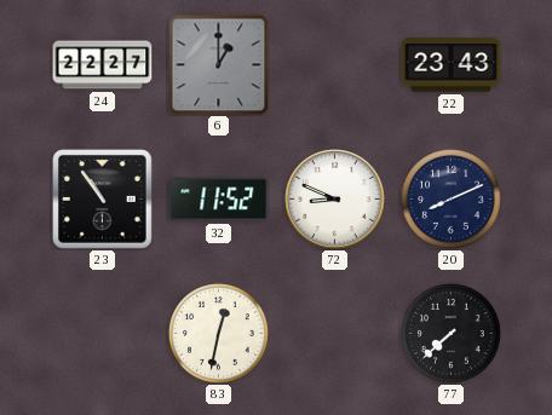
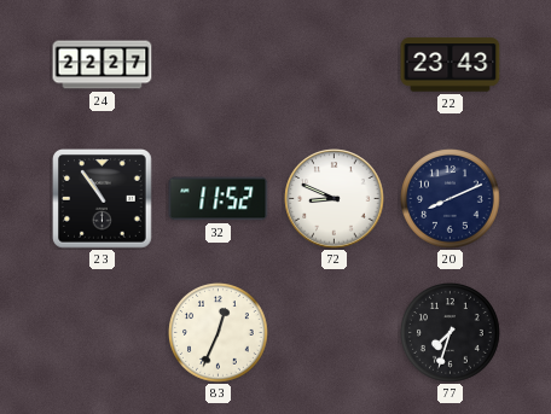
6: 1:00 -> none
83: 12:32 -> 12:34
77: 7:38 -> 7:33
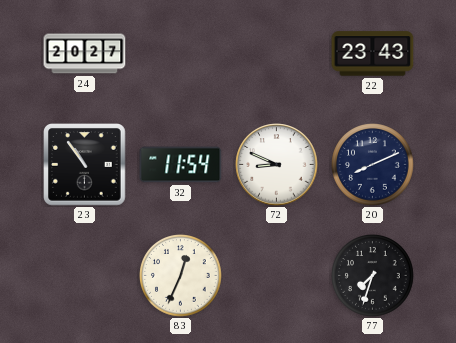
24: 22:27 -> 20:27
32: 11:52 -> 11:54
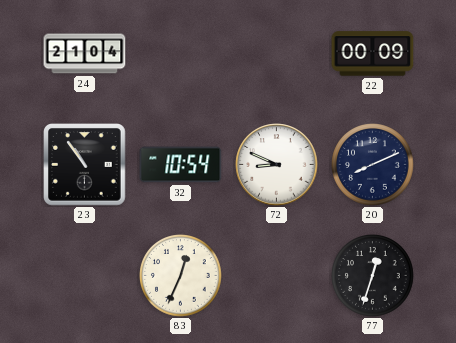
24: 20:27 -> 21:04
22: 23:43 -> 00:09
32: 11:54 -> 10:54
77: 7:33 -> 12:33
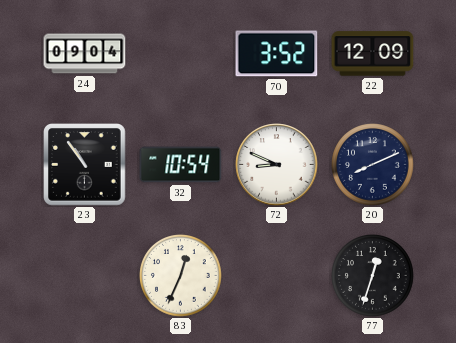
24: 21:04 -> 09:04
70: none -> 3:52
22: 00:09 -> 12:09
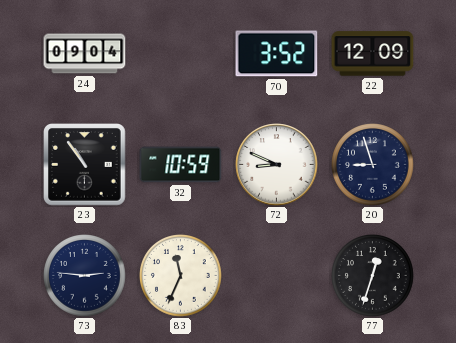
32: 10:54 -> 10:59
20: 8:11 -> 8:57
73: none -> 2:46
83: 12:34 -> 11:34
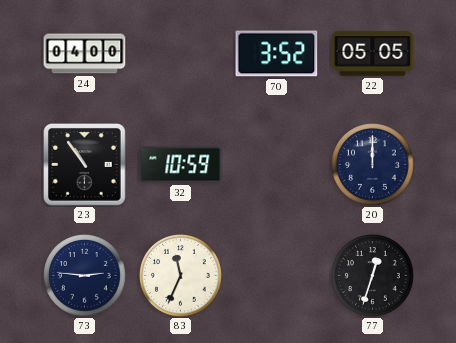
24: 09:04 -> 04:00
22: 12:09 -> 05:05
72: 8:49 -> none
20: 8:57 -> 12:00
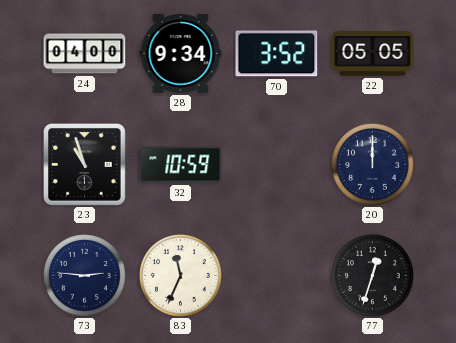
28: none -> 9:34
23: 10:54 -> 10:57
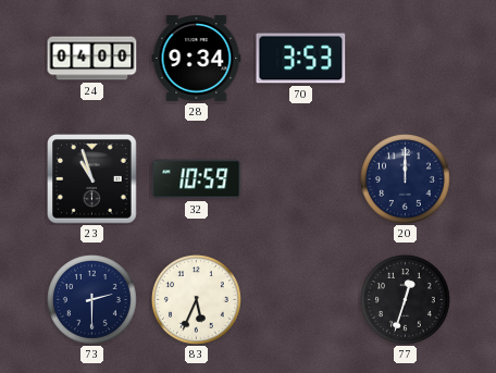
70: 3:52 -> 3:53
22: 05:05 -> none
73: 2:46 -> 2:30
83: 11:34 -> 5:34
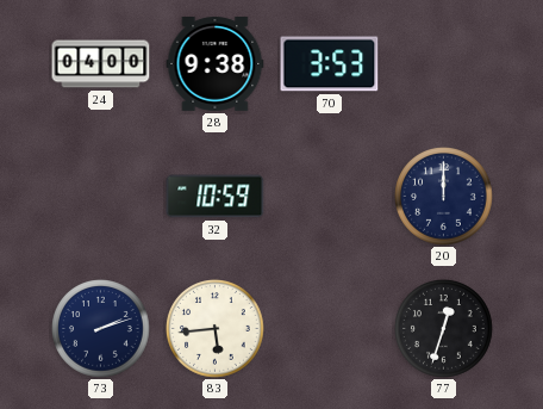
28: 9:34 -> 9:38
23: 10:57 -> none
73: 2:30 -> 2:12
83: 5:34 -> 5:44
